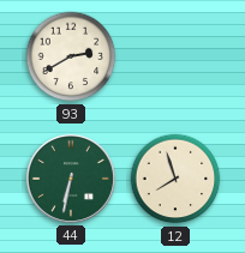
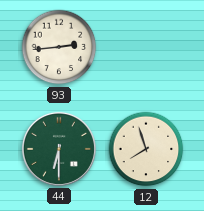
93: 2:40 -> 2:44
44: 6:32 -> 6:30
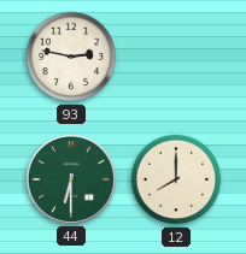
93: 2:44 -> 2:47
12: 7:57 -> 8:00
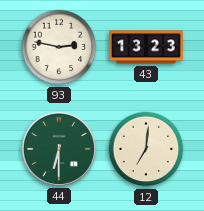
43: none -> 13:23
12: 8:00 -> 7:01
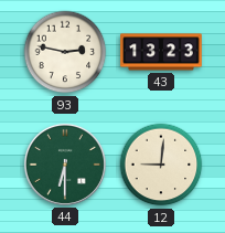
12: 7:01 -> 9:01
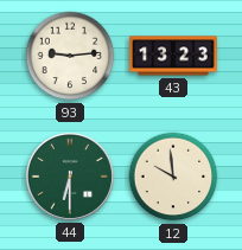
93: 2:47 -> 9:14
12: 9:01 -> 9:59
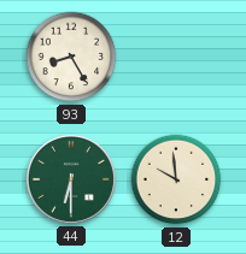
93: 9:14 -> 8:25
43: 13:23 -> none
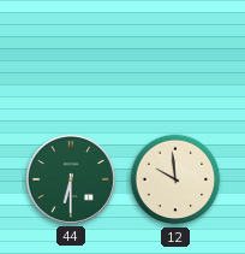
93: 8:25 -> none
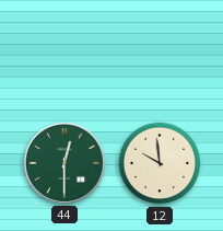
44: 6:30 -> 12:30
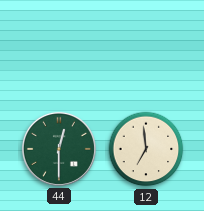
12: 9:59 -> 6:59
